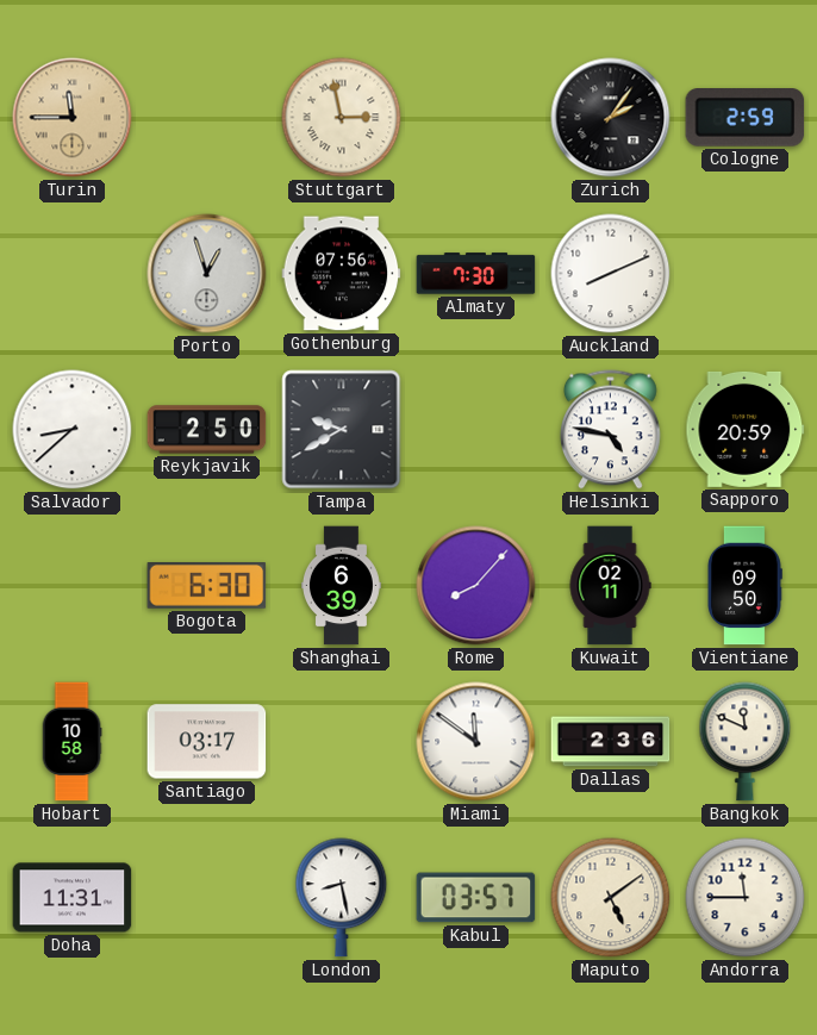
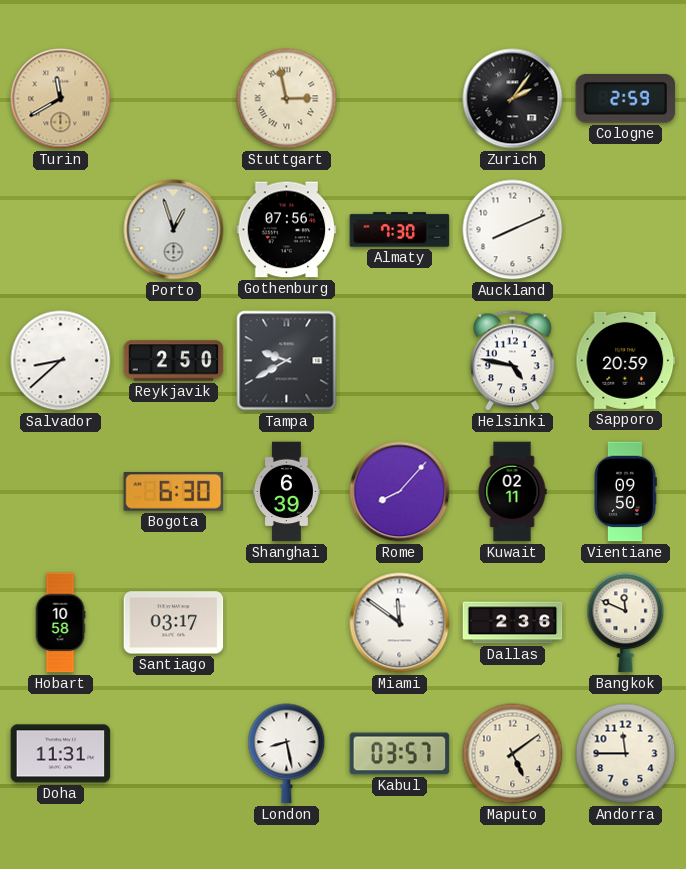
Turin: 11:45 -> 11:40
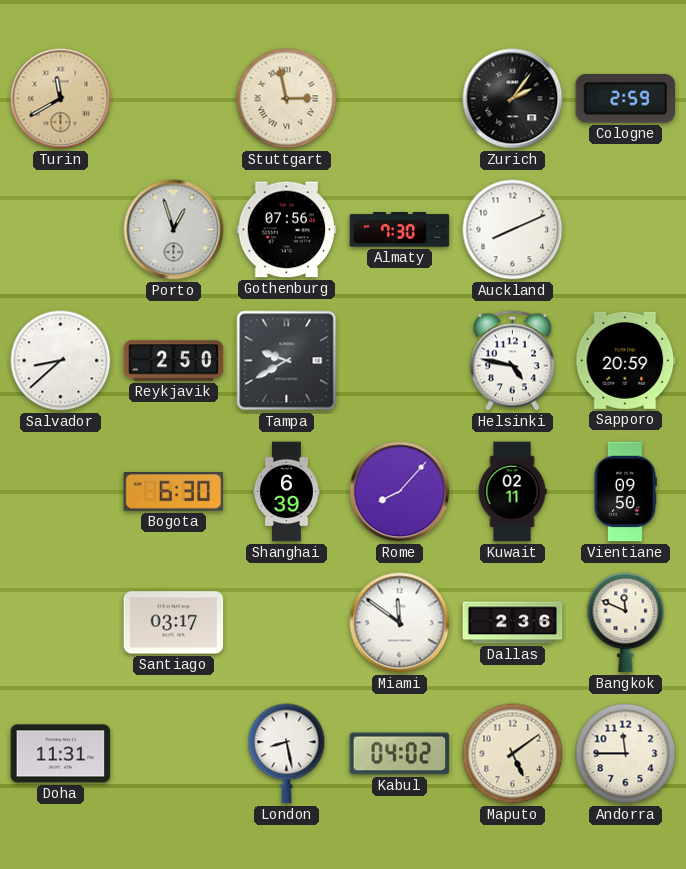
Hobart: 10:58 -> none
Kabul: 03:57 -> 04:02
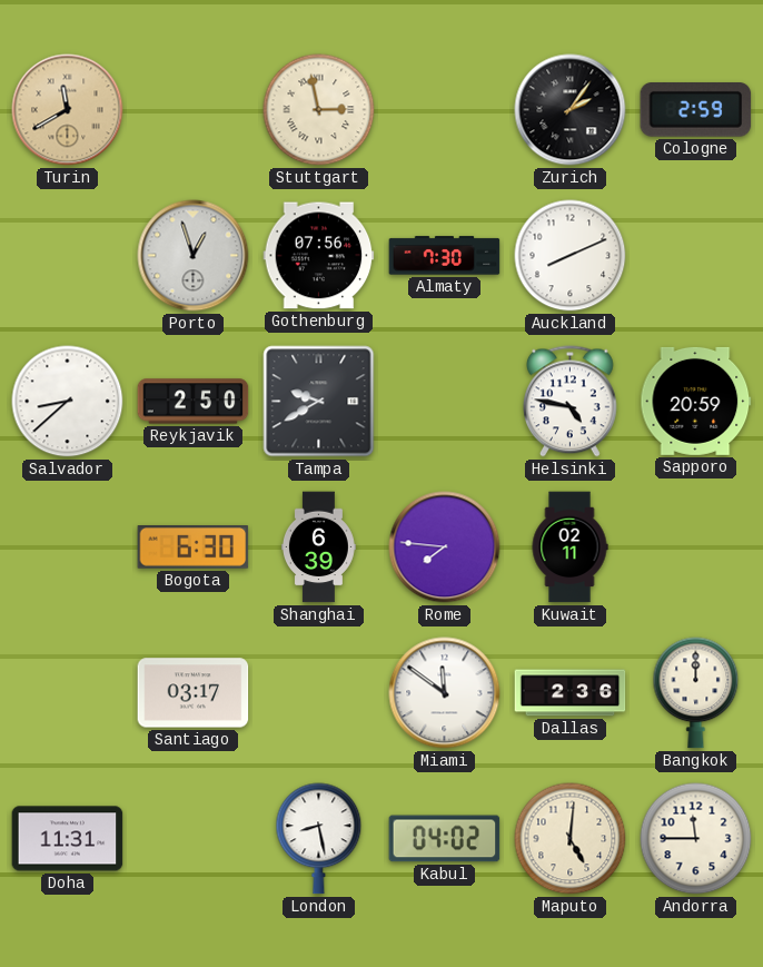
Rome: 8:07 -> 7:46
Vientiane: 09:50 -> none
Bangkok: 11:49 -> 12:00
Maputo: 5:09 -> 5:01
